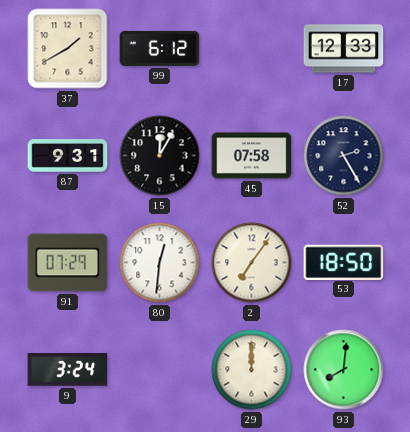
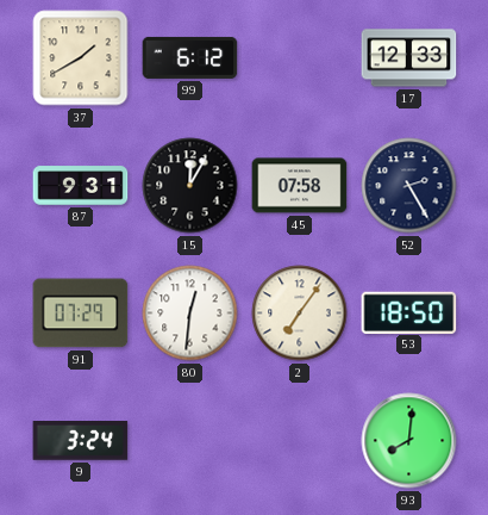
29: 12:00 -> none
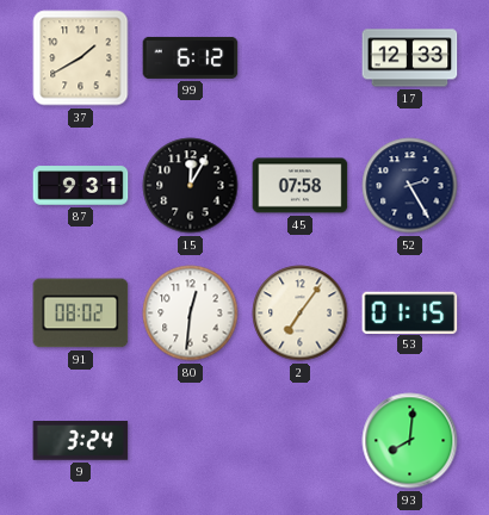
91: 07:29 -> 08:02
53: 18:50 -> 01:15
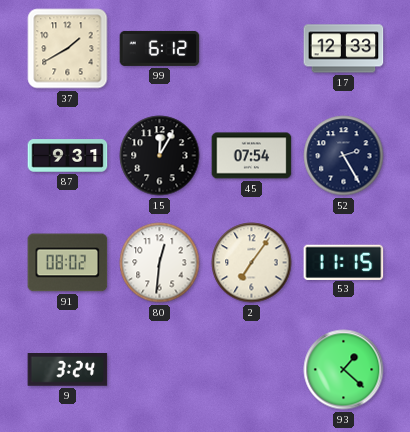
45: 07:58 -> 07:54
53: 01:15 -> 11:15
93: 8:01 -> 1:22
